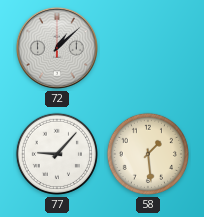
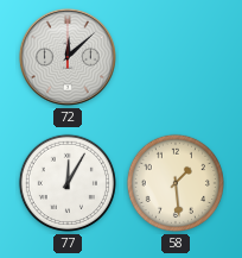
72: 1:08 -> 12:08
77: 9:07 -> 12:05
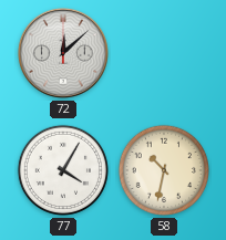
77: 12:05 -> 4:05
58: 1:29 -> 10:32
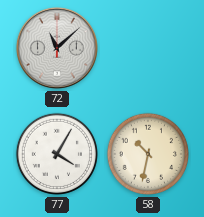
72: 12:08 -> 11:08
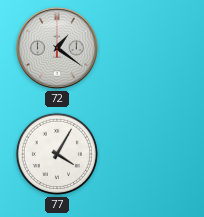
72: 11:08 -> 1:21
58: 10:32 -> none
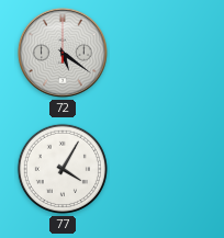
72: 1:21 -> 5:21
